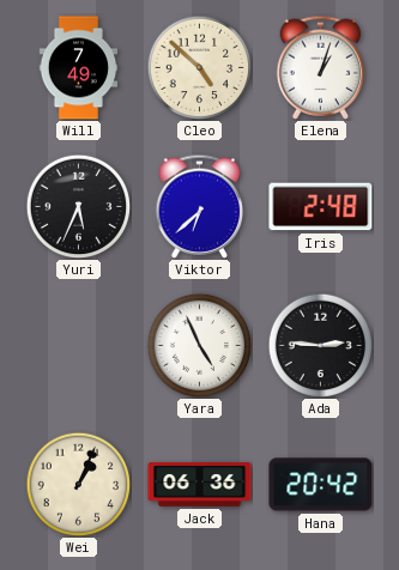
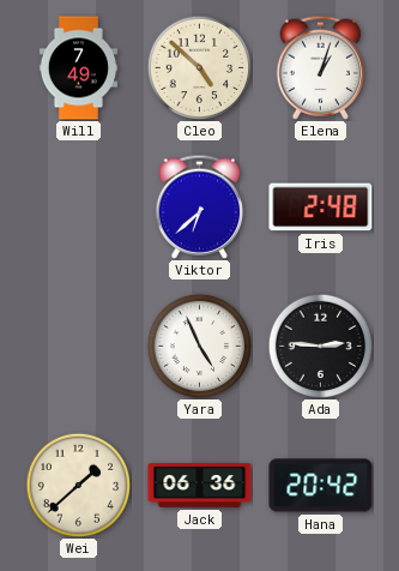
Yuri: 5:34 -> none
Wei: 1:04 -> 1:38
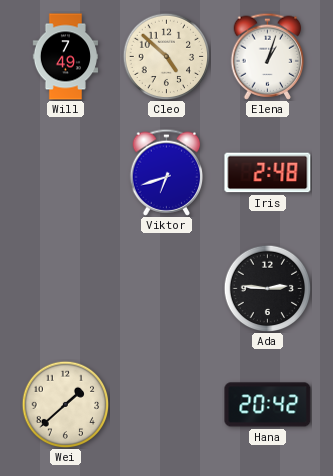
Viktor: 6:38 -> 6:42
Yara: 4:56 -> none
Jack: 06:36 -> none
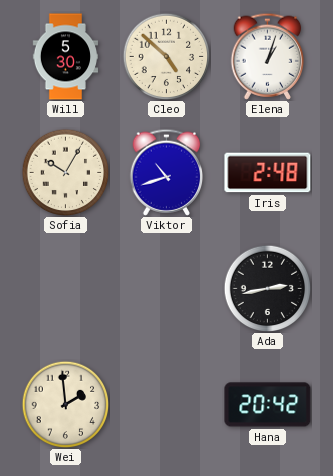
Will: 7:49 -> 5:30
Sofia: none -> 10:05
Viktor: 6:42 -> 10:42
Ada: 2:46 -> 2:43
Wei: 1:38 -> 1:59
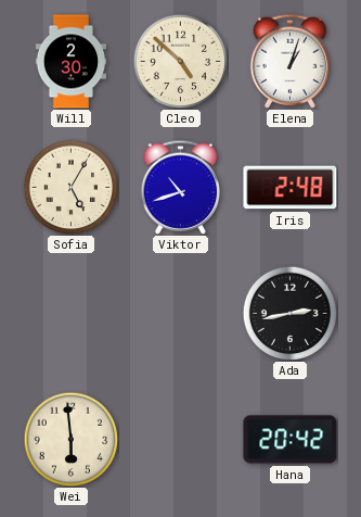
Will: 5:30 -> 2:30
Sofia: 10:05 -> 5:05
Wei: 1:59 -> 5:59
